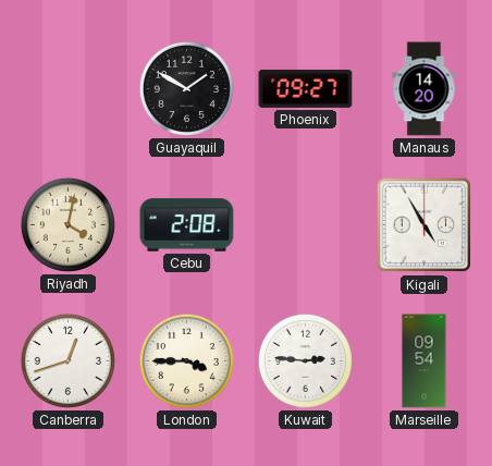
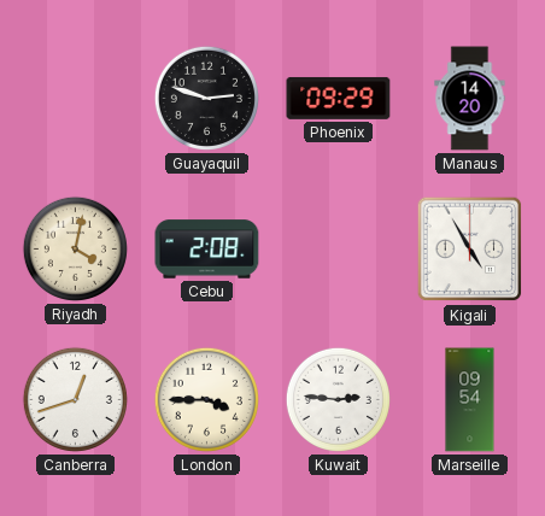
Guayaquil: 1:50 -> 2:48
Phoenix: 09:27 -> 09:29
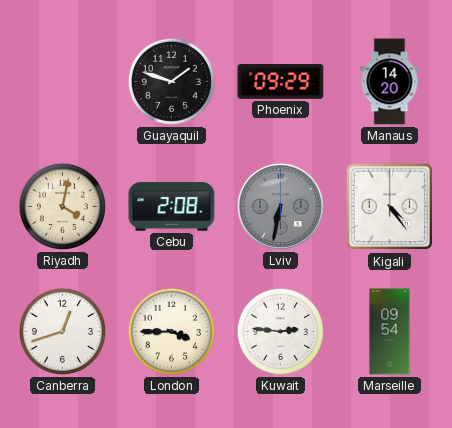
Guayaquil: 2:48 -> 1:48
Lviv: none -> 6:32
Kigali: 4:55 -> 4:24
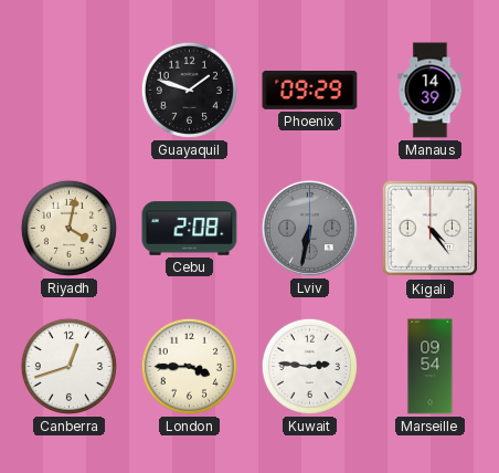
Manaus: 14:20 -> 14:39
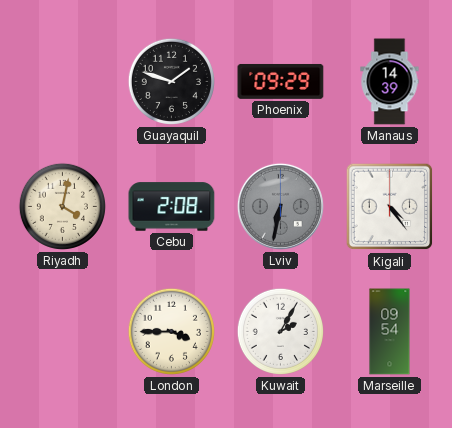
Canberra: 12:42 -> none
Kuwait: 2:46 -> 2:05
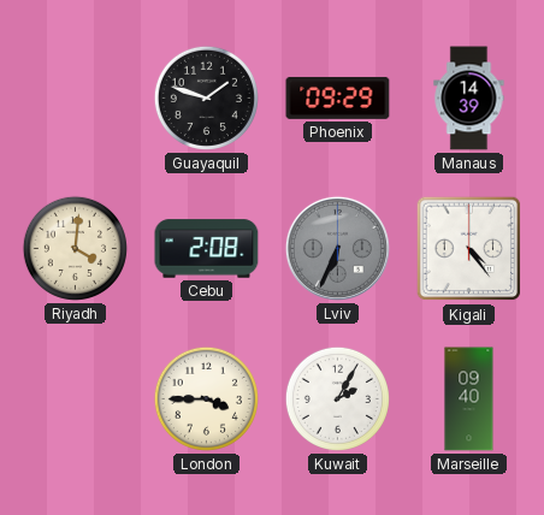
Riyadh: 4:02 -> 4:01
Lviv: 6:32 -> 6:34
Marseille: 09:54 -> 09:40
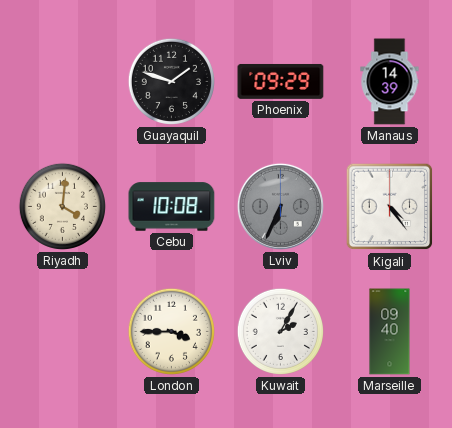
Cebu: 2:08 -> 10:08
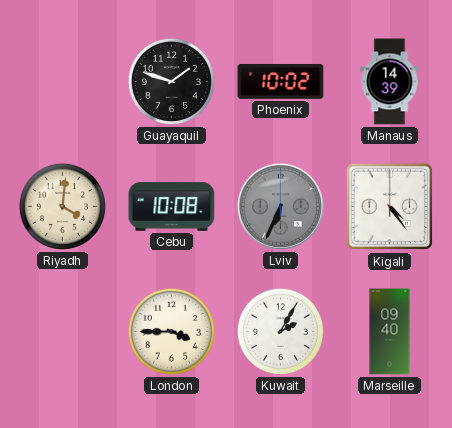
Phoenix: 09:29 -> 10:02
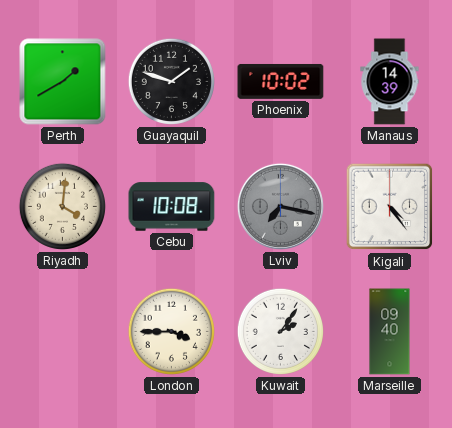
Perth: none -> 1:40
Lviv: 6:34 -> 7:17
Kuwait: 2:05 -> 2:06
